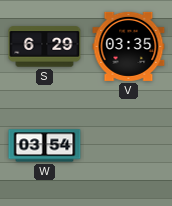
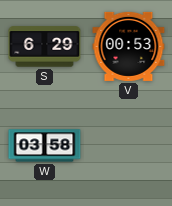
V: 03:35 -> 00:53
W: 03:54 -> 03:58
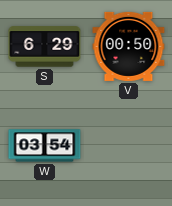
V: 00:53 -> 00:50
W: 03:58 -> 03:54
